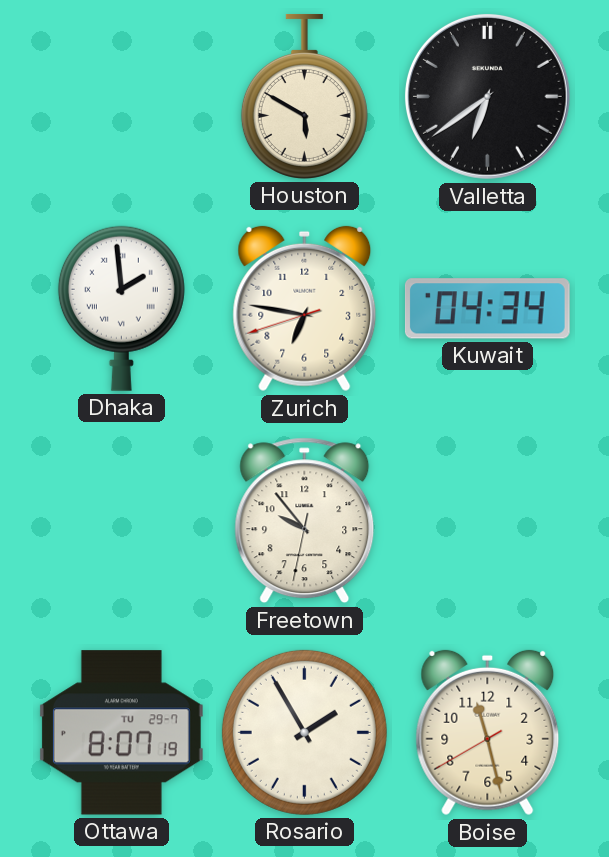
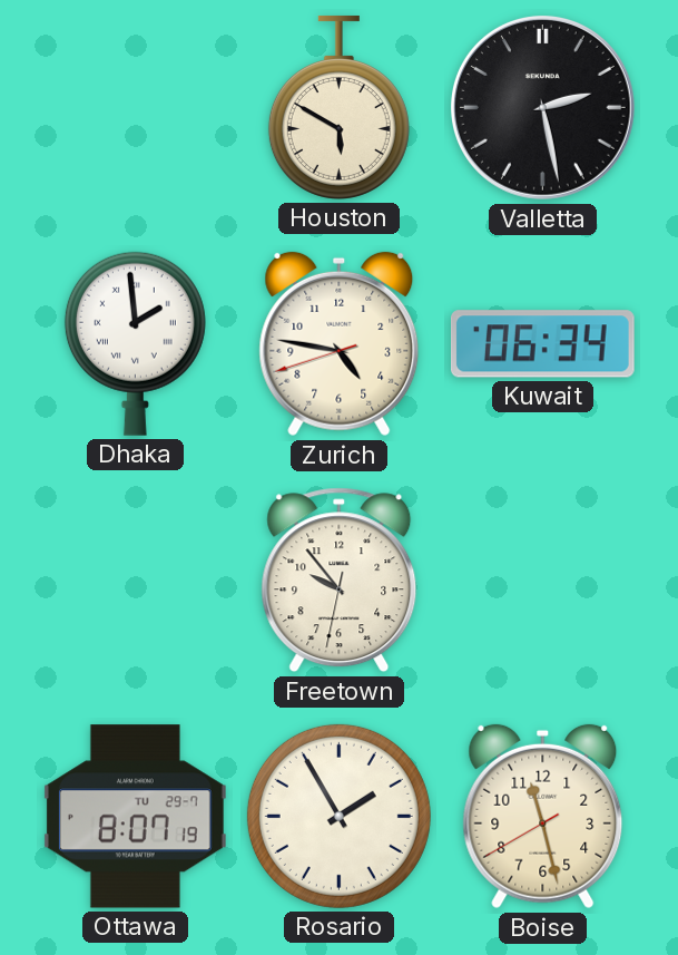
Valletta: 6:39 -> 2:28
Zurich: 6:46 -> 4:46
Kuwait: 04:34 -> 06:34
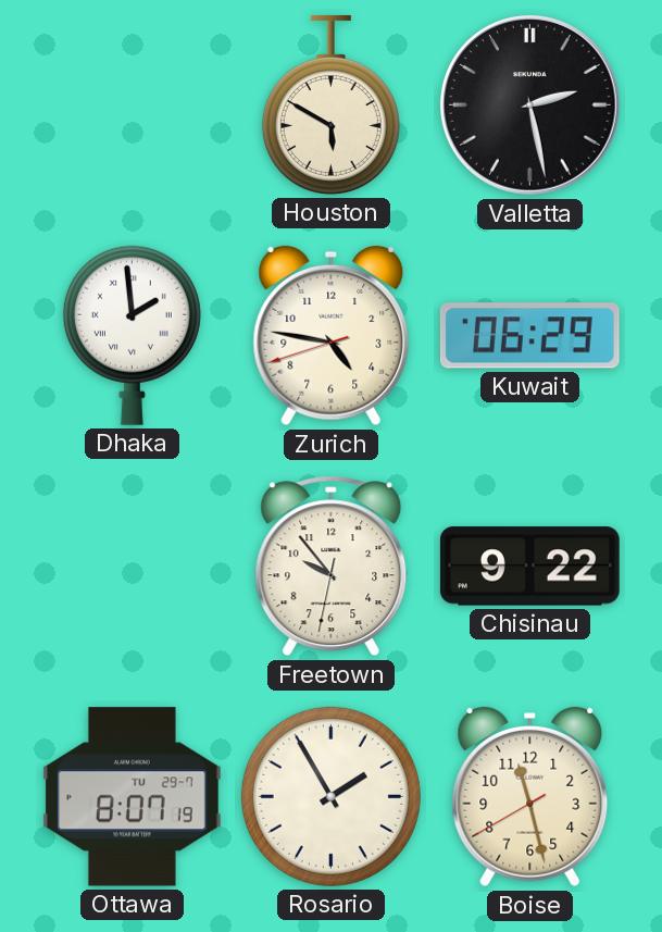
Kuwait: 06:34 -> 06:29
Chisinau: none -> 9:22
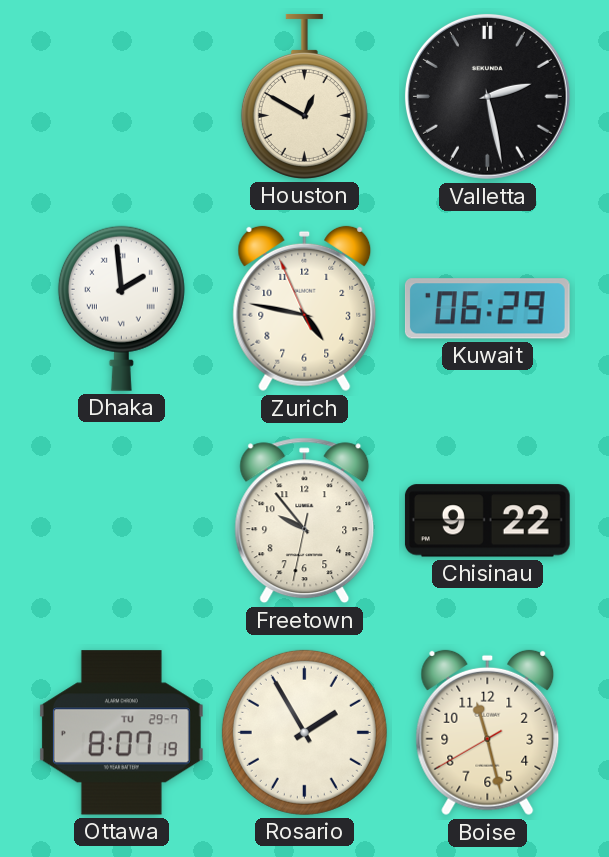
Houston: 5:50 -> 12:50
Zurich: 4:46:42 -> 4:46:56
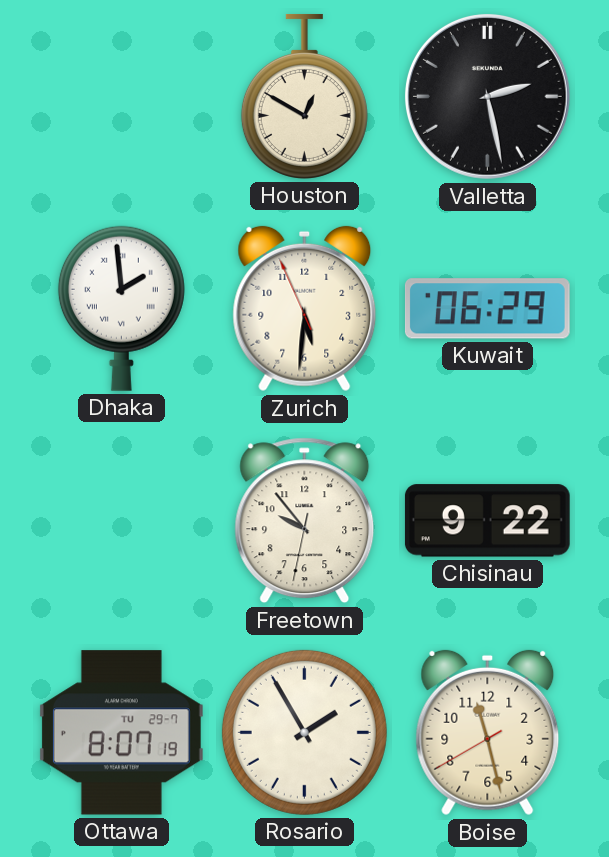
Zurich: 4:46 -> 5:30
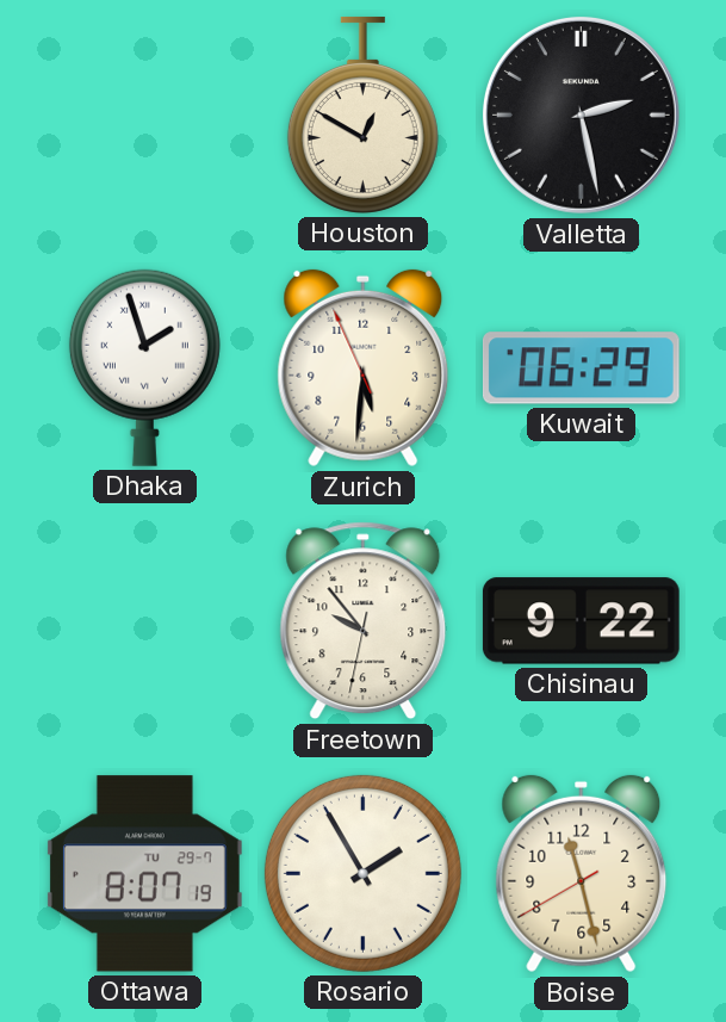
Dhaka: 1:59 -> 1:57
